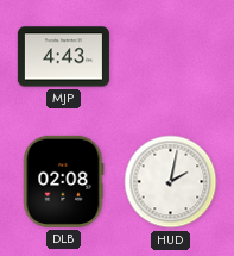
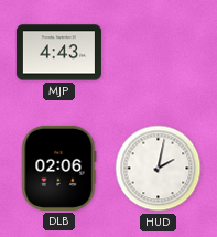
DLB: 02:08 -> 02:06
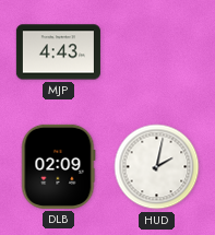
DLB: 02:06 -> 02:09
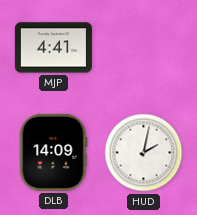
MJP: 4:43 -> 4:41
DLB: 02:09 -> 14:09
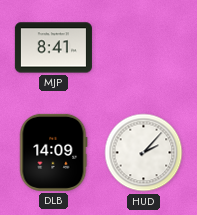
MJP: 4:41 -> 8:41
HUD: 2:02 -> 2:07
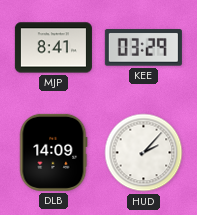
KEE: none -> 03:29
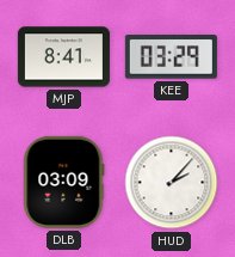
DLB: 14:09 -> 03:09
